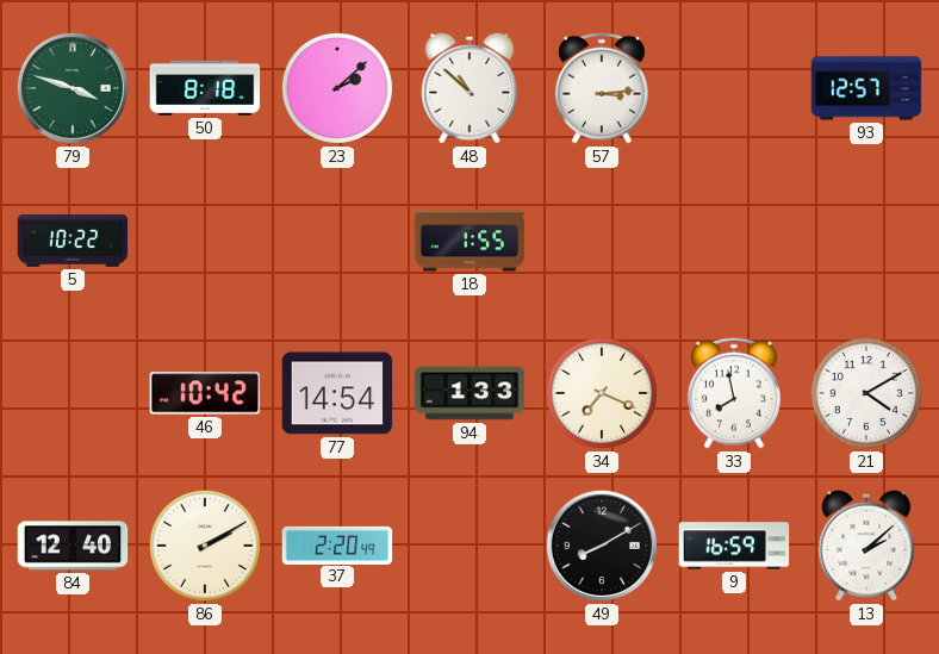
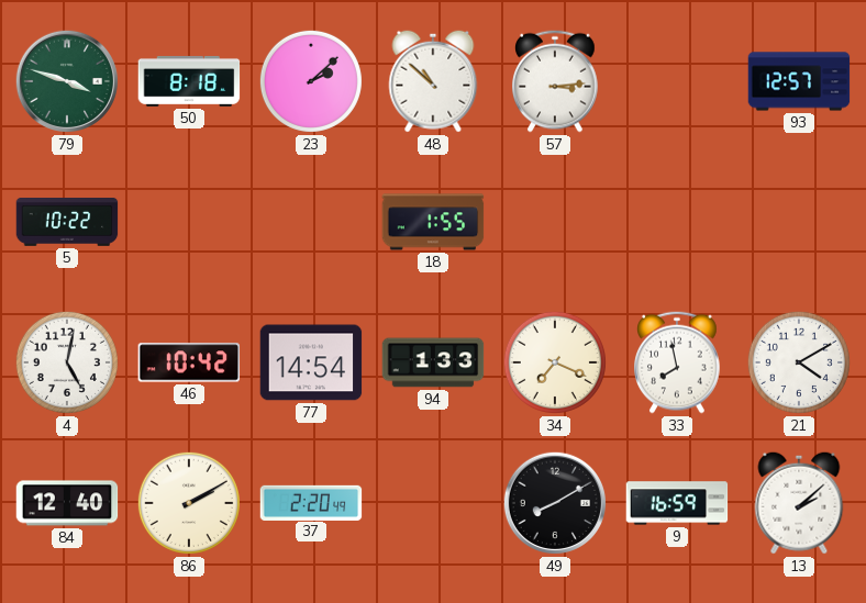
4: none -> 5:02
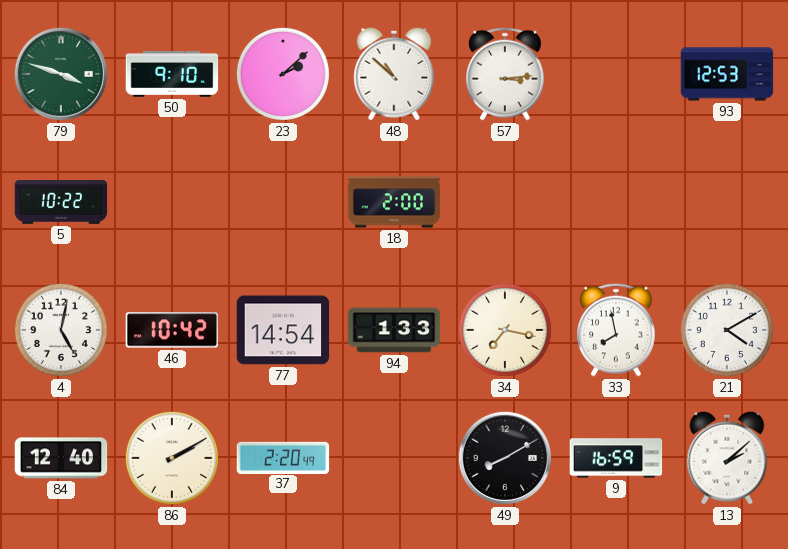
50: 8:18 -> 9:10
93: 12:57 -> 12:53
18: 1:55 -> 2:00
34: 7:19 -> 7:17
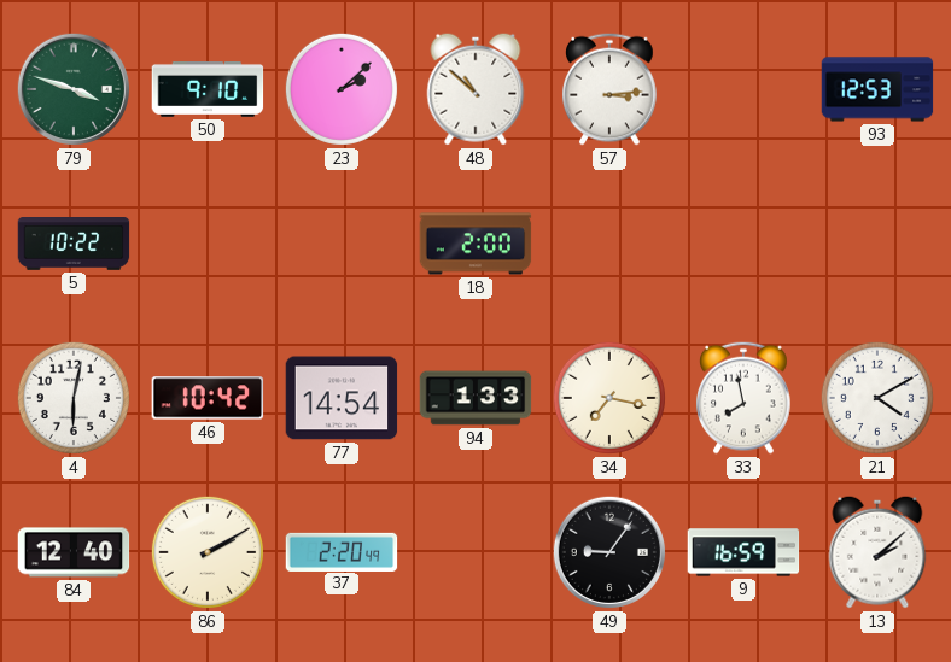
4: 5:02 -> 6:02
49: 8:10 -> 9:06
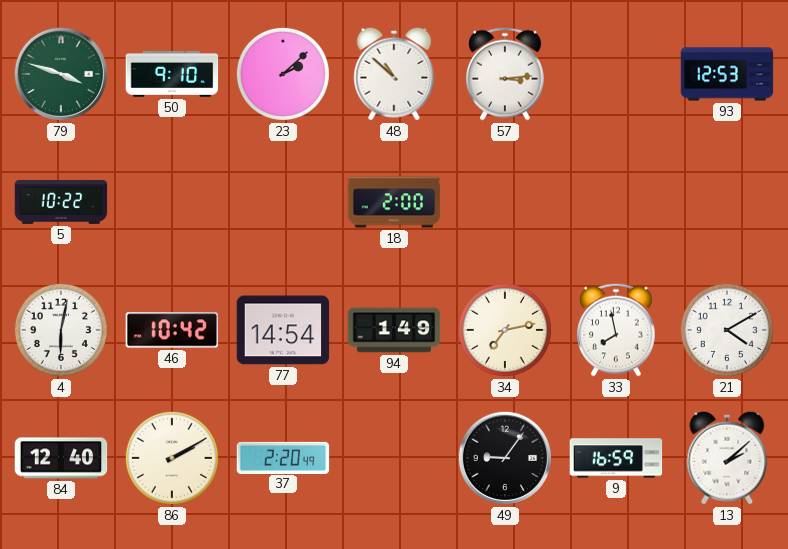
94: 1:33 -> 1:49
34: 7:17 -> 7:13
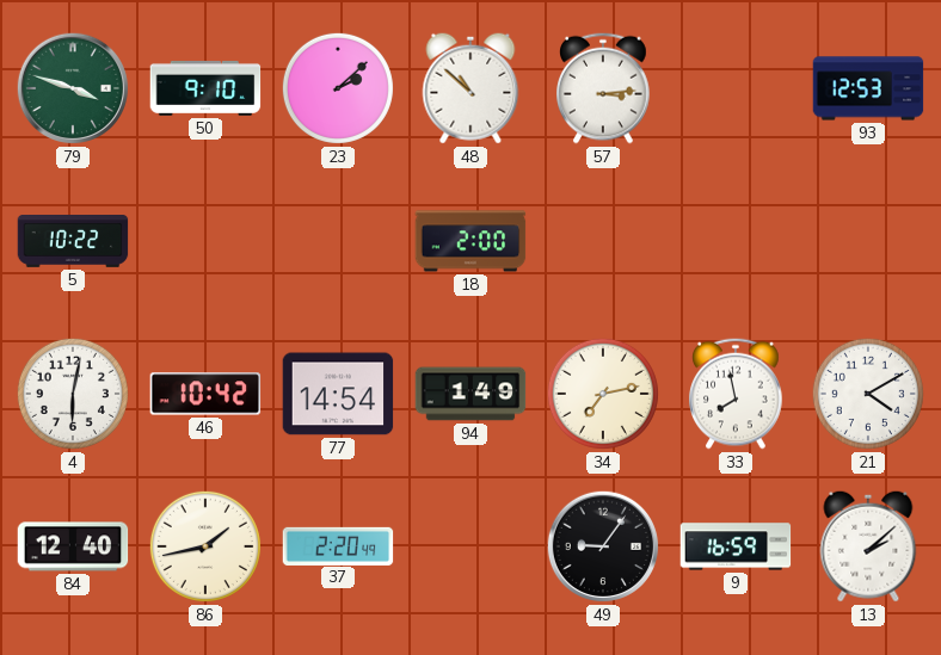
86: 2:10 -> 1:43
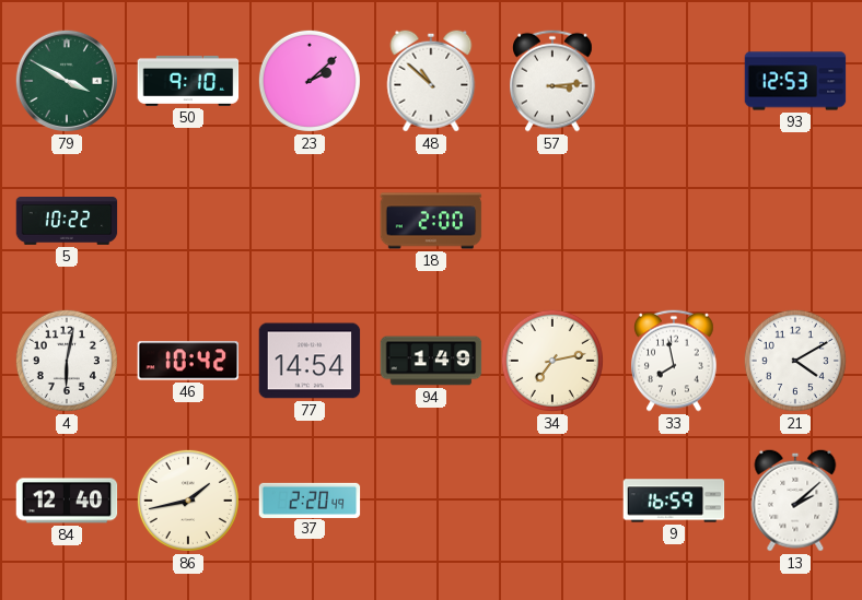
79: 3:48 -> 3:50
49: 9:06 -> none
